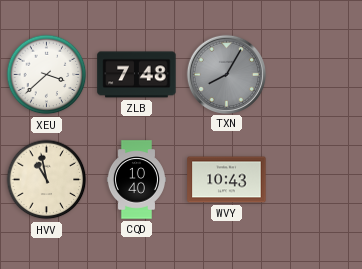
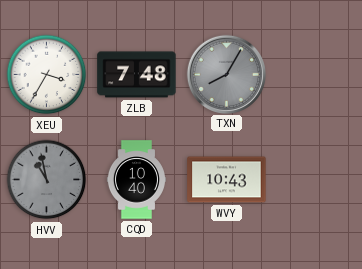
XEU: 3:38 -> 3:35
HVV dial: cream -> grey
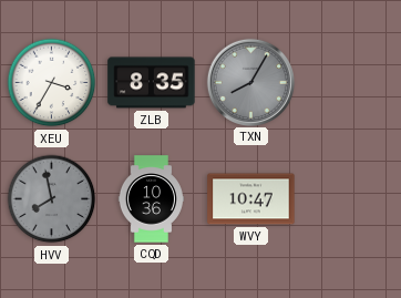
ZLB: 7:48 -> 8:35
HVV: 10:58 -> 7:58
CQD: 10:40 -> 10:36
WVY: 10:43 -> 10:47
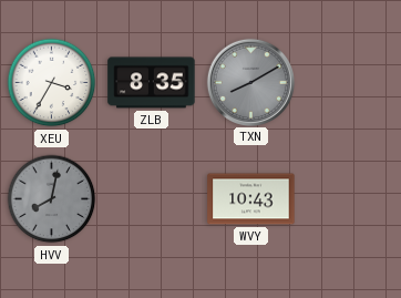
TXN: 8:05 -> 8:10
HVV: 7:58 -> 8:02
CQD: 10:36 -> none
WVY: 10:47 -> 10:43
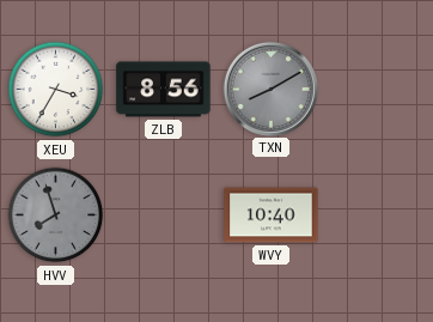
ZLB: 8:35 -> 8:56
HVV: 8:02 -> 7:57
WVY: 10:43 -> 10:40
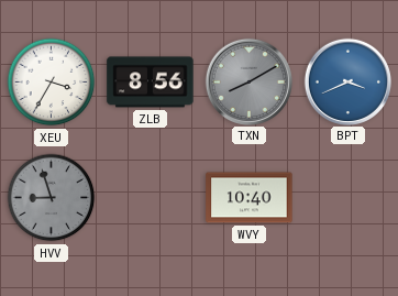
BPT: none -> 3:41
HVV: 7:57 -> 8:57
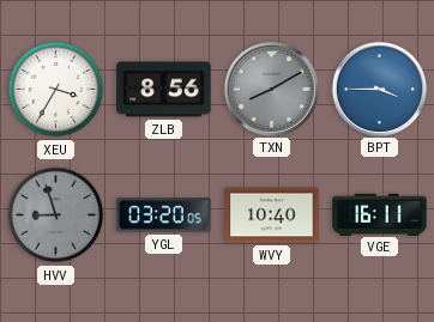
BPT: 3:41 -> 3:45
YGL: none -> 03:20
VGE: none -> 16:11
